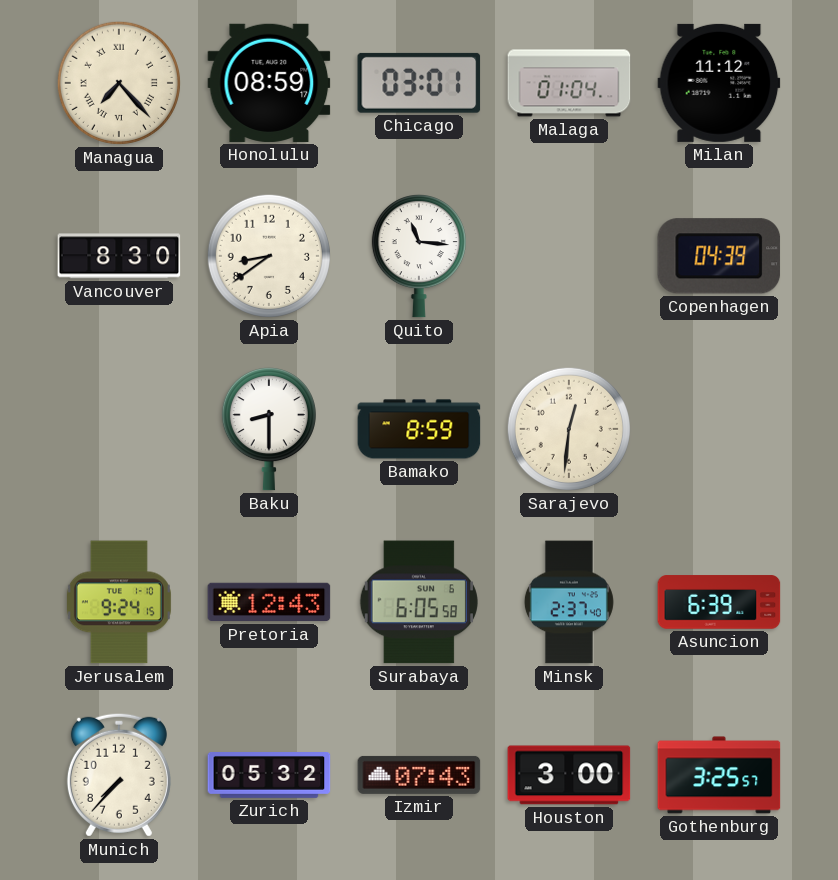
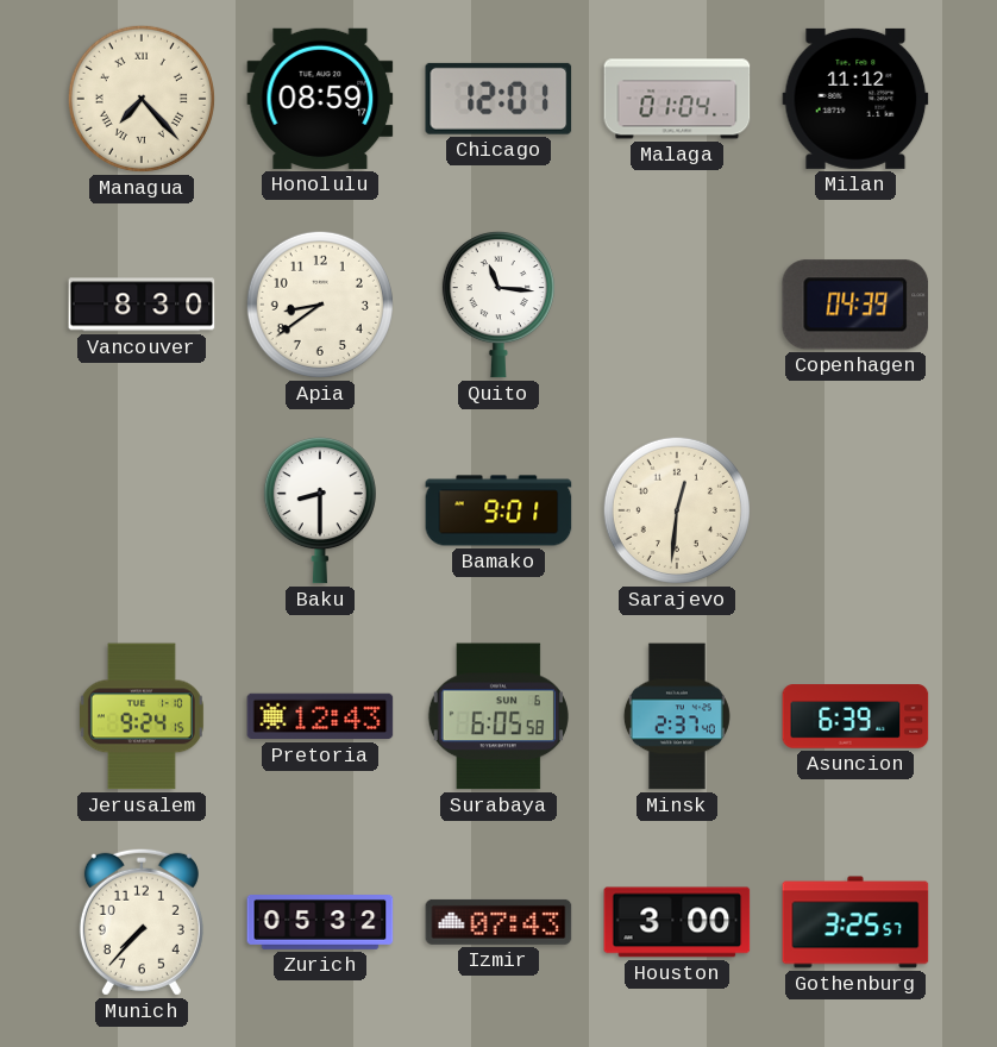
Chicago: 03:01 -> 12:01
Bamako: 8:59 -> 9:01
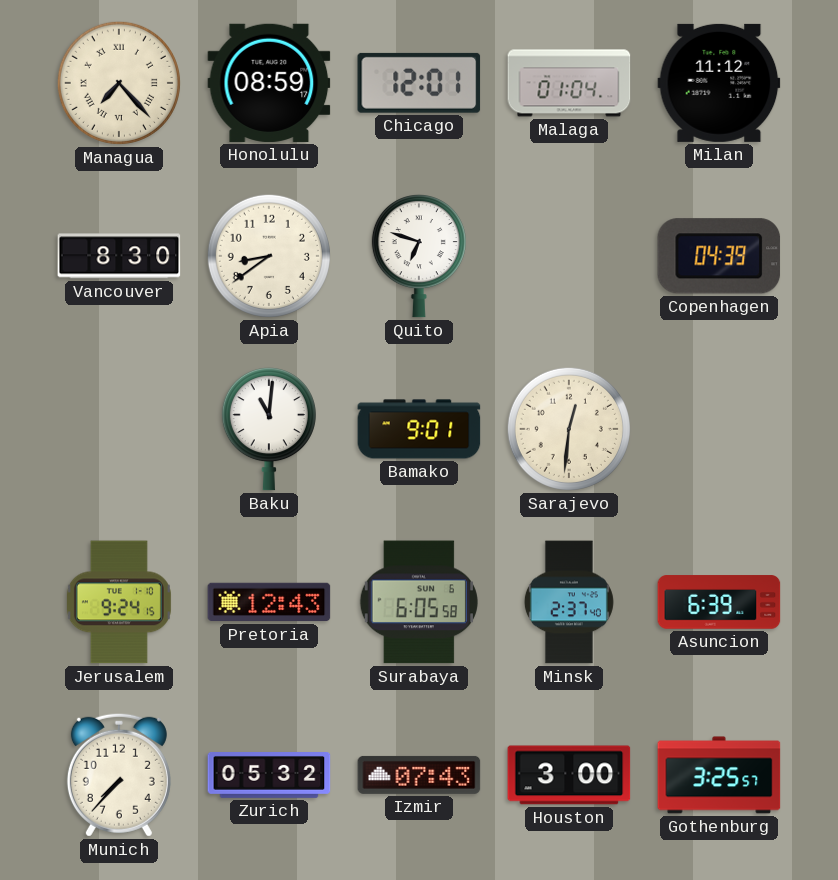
Quito: 11:16 -> 6:48
Baku: 8:30 -> 11:01
